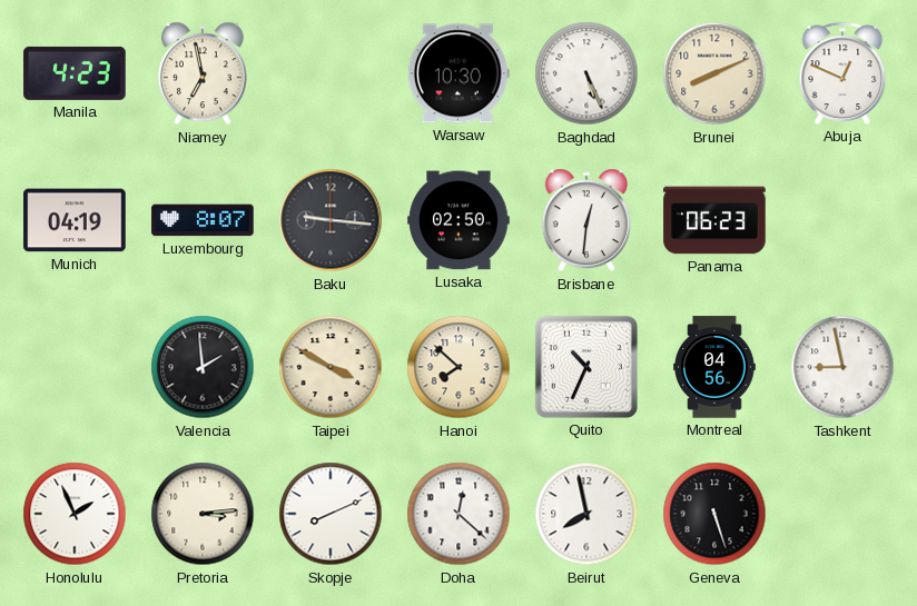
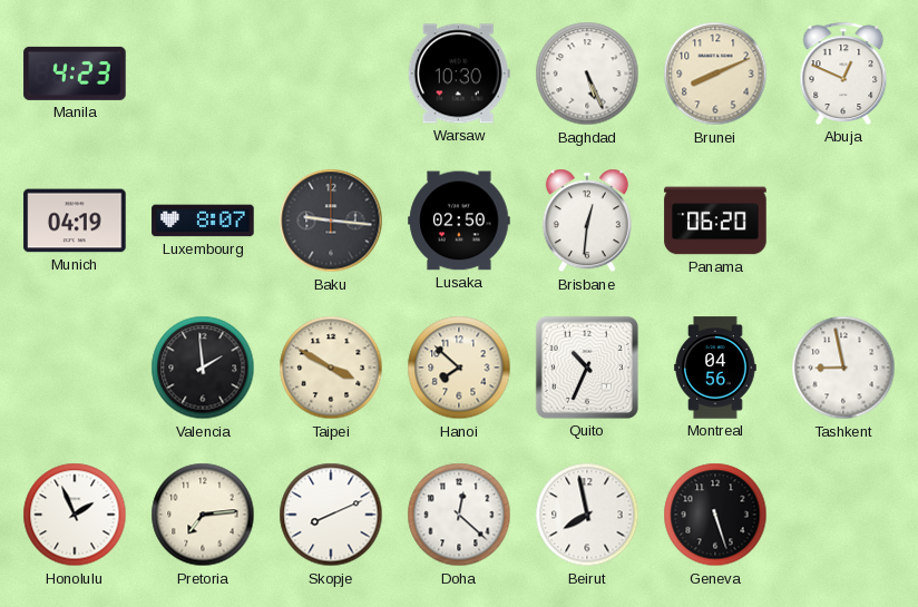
Niamey: 6:58 -> none
Panama: 06:23 -> 06:20
Pretoria: 3:14 -> 7:14
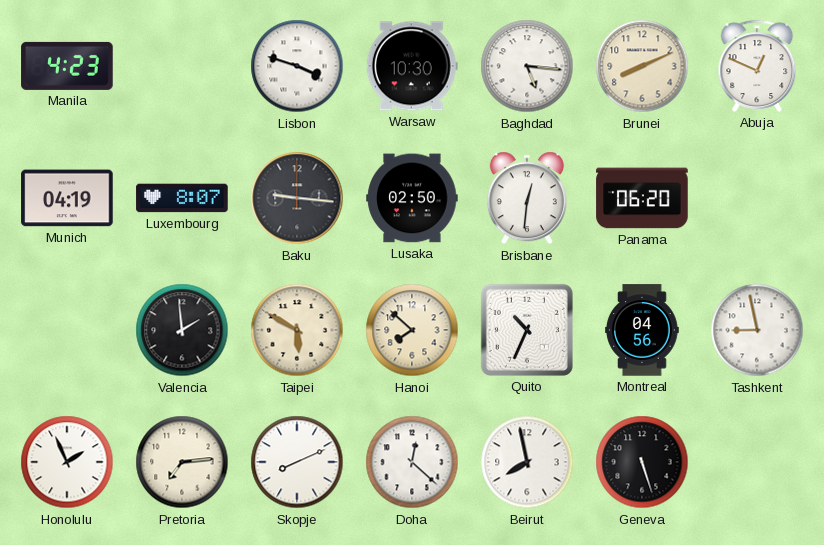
Lisbon: none -> 3:48
Baghdad: 5:26 -> 5:16
Taipei: 3:50 -> 5:50
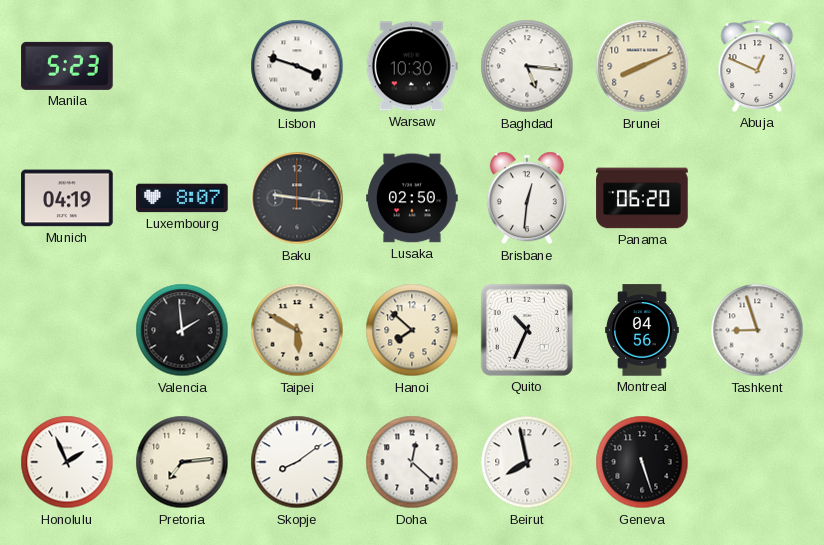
Manila: 4:23 -> 5:23
Tashkent: 8:58 -> 8:57
Skopje: 8:11 -> 8:09
